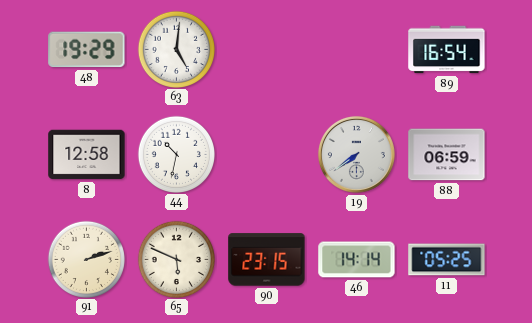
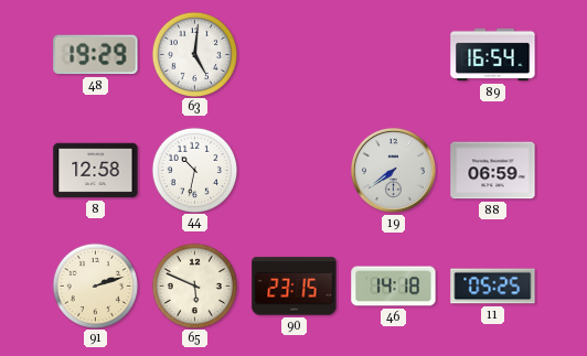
46: 14:14 -> 14:18
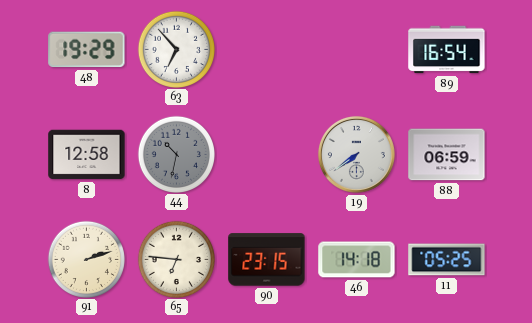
63: 5:01 -> 6:53
44 dial: white -> grey
65: 5:49 -> 6:46
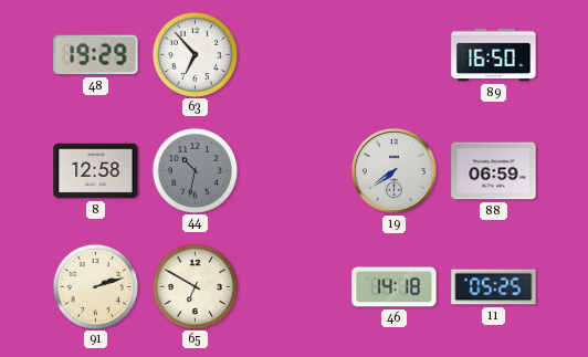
89: 16:54 -> 16:50
65: 6:46 -> 6:50
90: 23:15 -> none
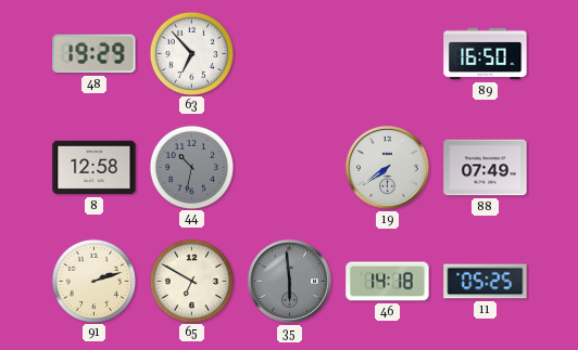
88: 06:59 -> 07:49
35: none -> 5:59
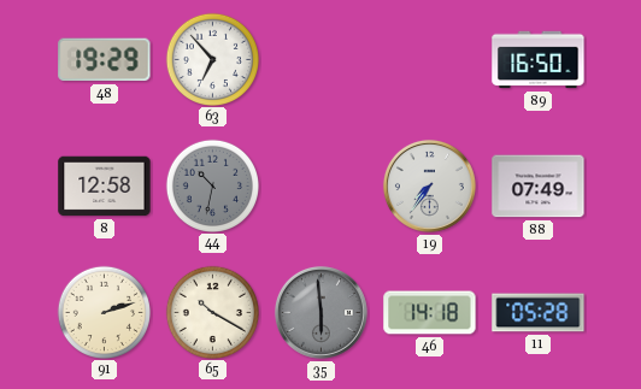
19: 7:39 -> 7:36
65: 6:50 -> 10:20
11: 05:25 -> 05:28
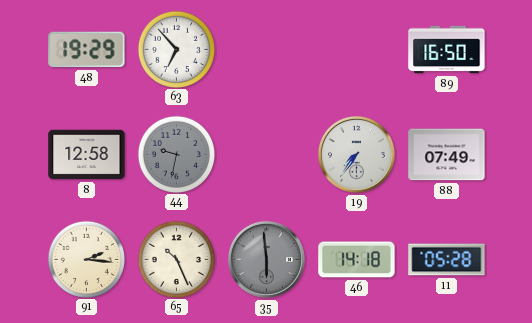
44: 10:32 -> 9:32
91: 2:12 -> 2:16
65: 10:20 -> 10:26
